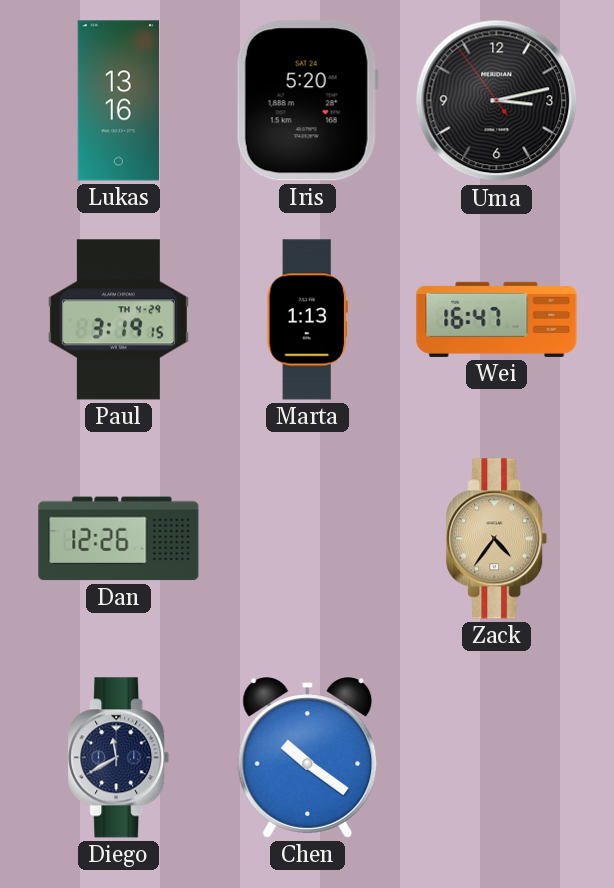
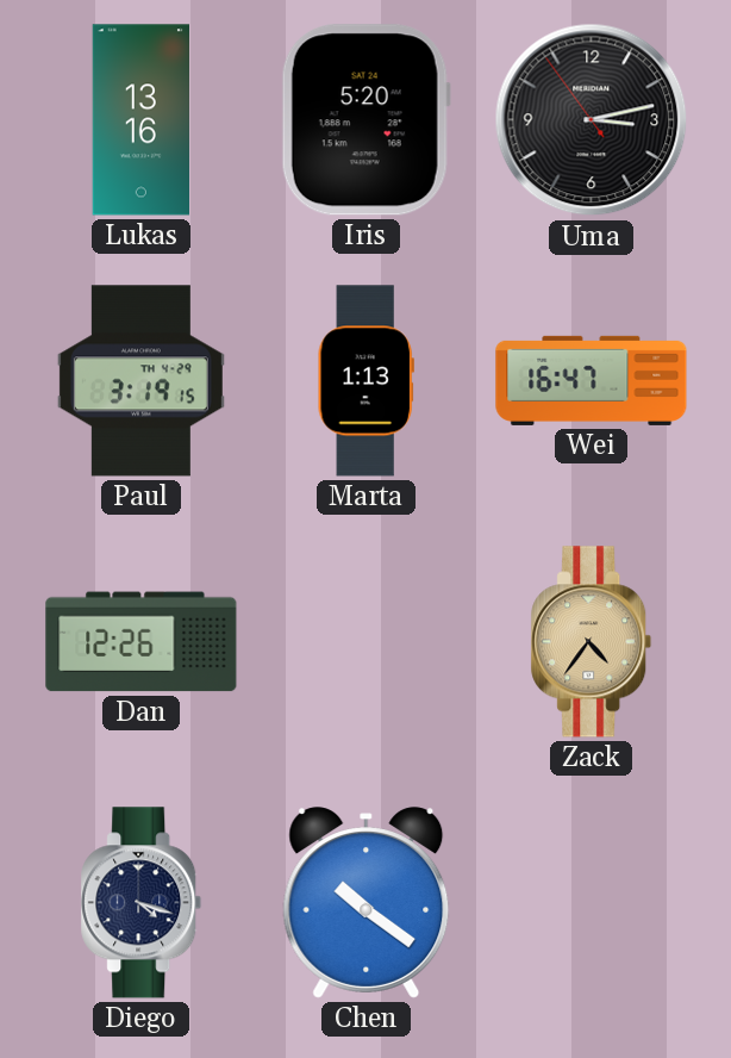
Diego: 11:40 -> 4:18
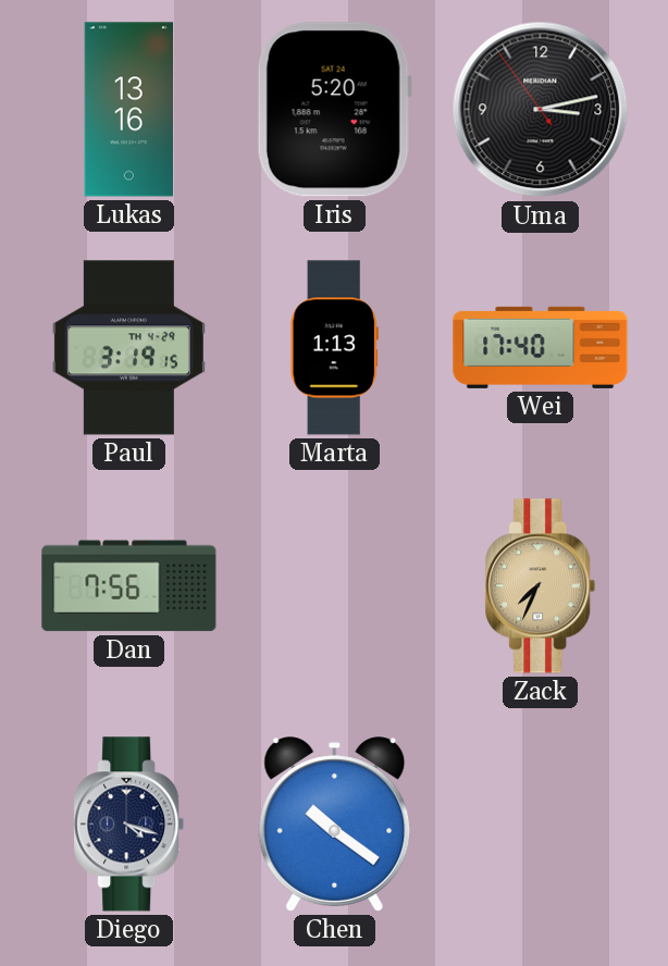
Wei: 16:47 -> 17:40
Dan: 12:26 -> 7:56
Zack: 4:36 -> 7:34
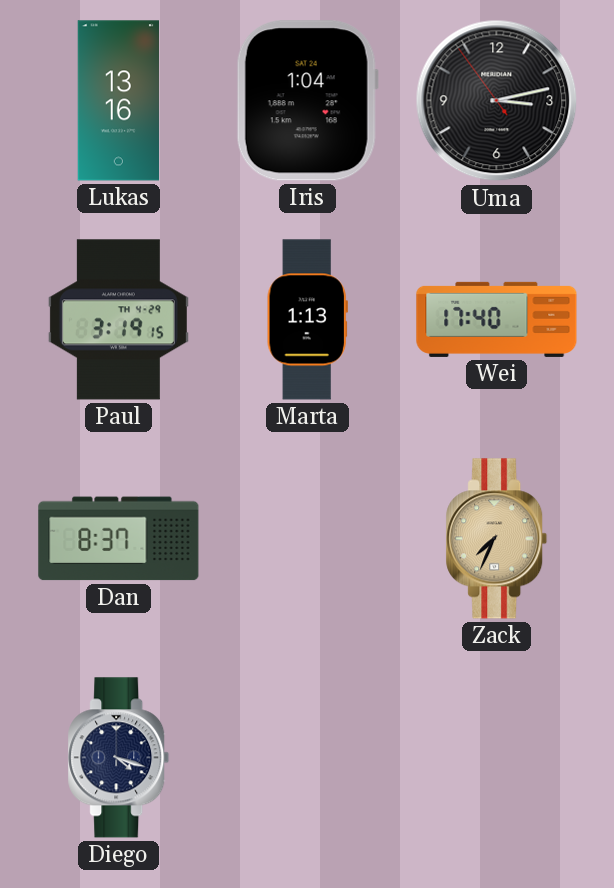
Iris: 5:20 -> 1:04
Dan: 7:56 -> 8:37
Chen: 10:21 -> none
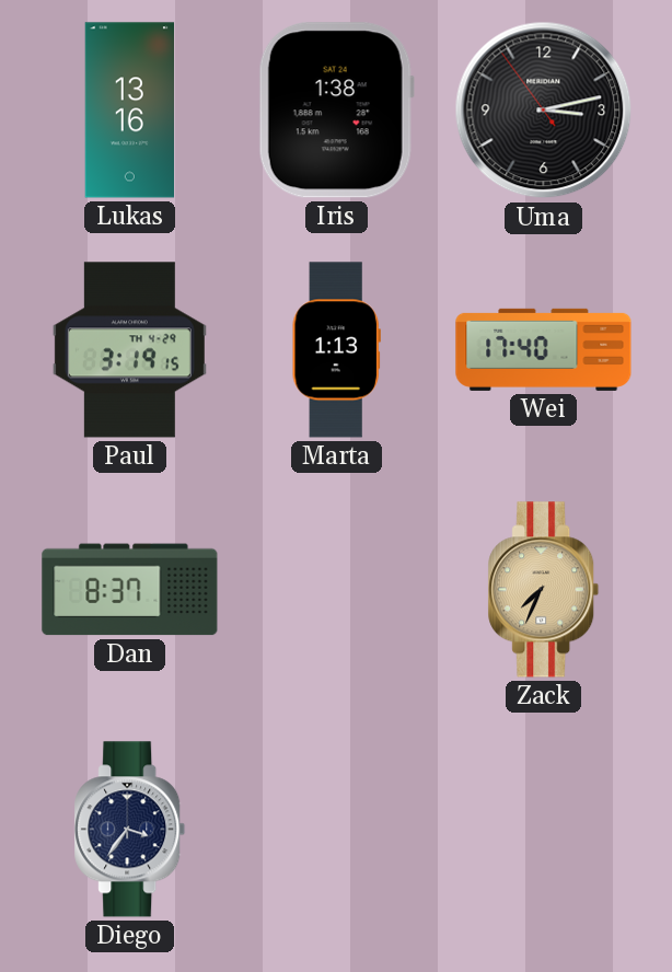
Iris: 1:04 -> 1:38
Diego: 4:18 -> 3:36
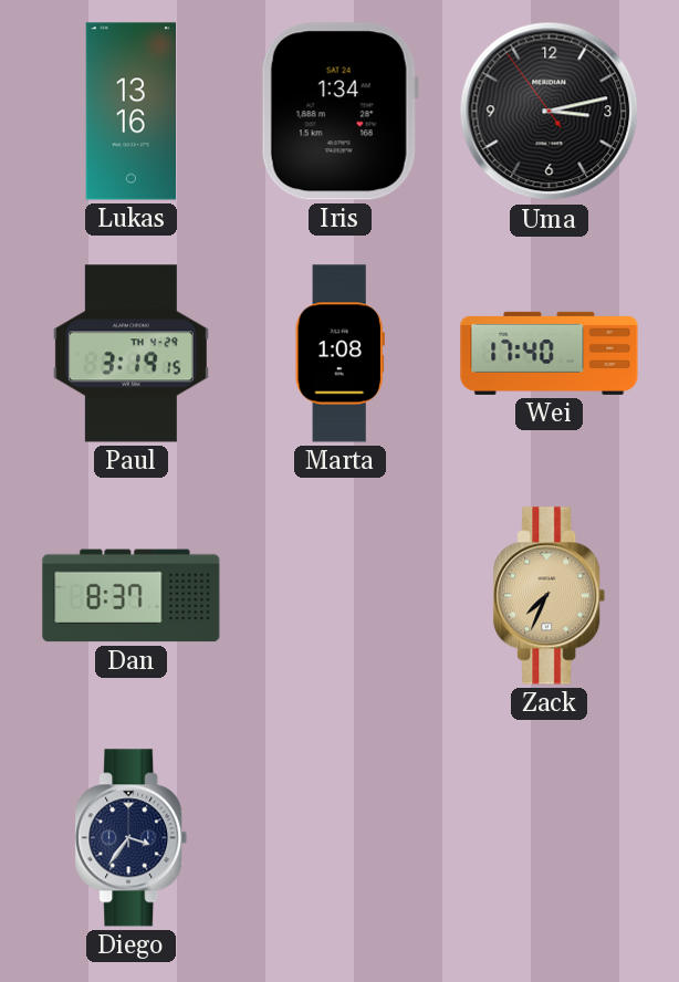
Iris: 1:38 -> 1:34
Marta: 1:13 -> 1:08
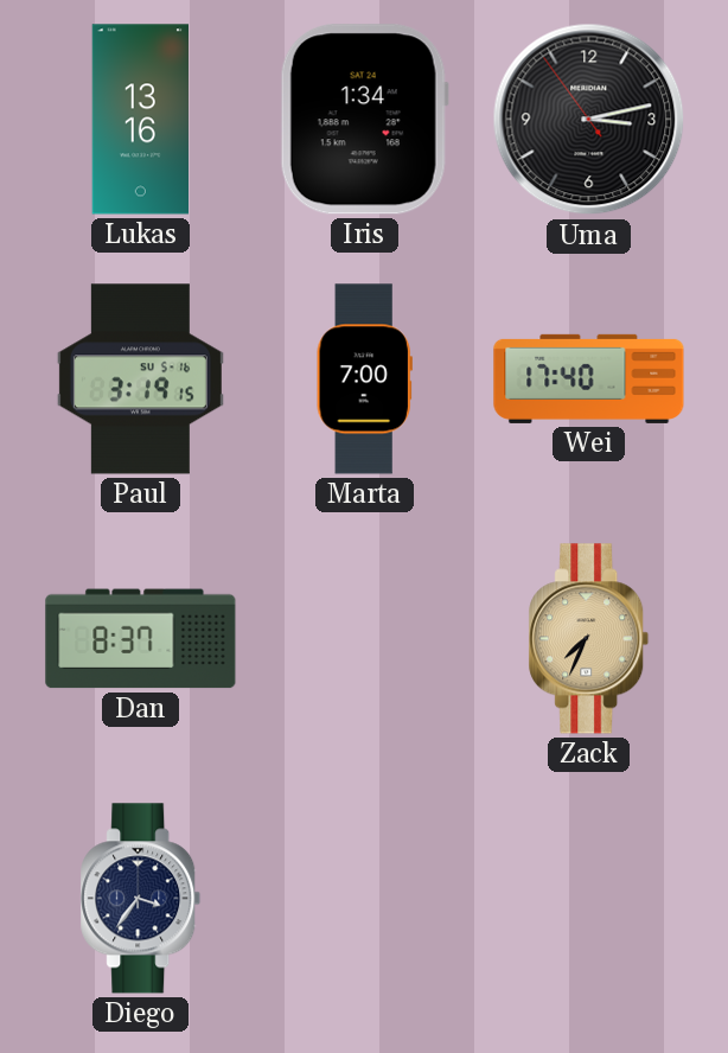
Paul date: TH 4-29 -> SU 5-16
Marta: 1:08 -> 7:00
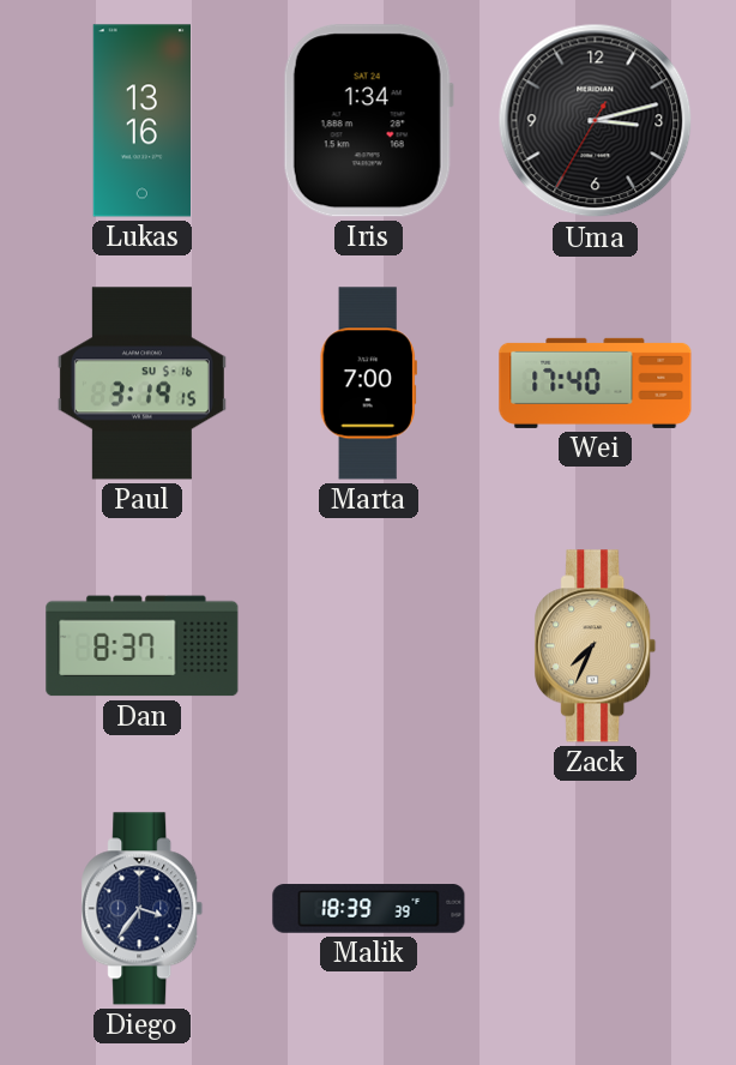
Uma: 3:12:54 -> 3:12:35
Malik: none -> 18:39
